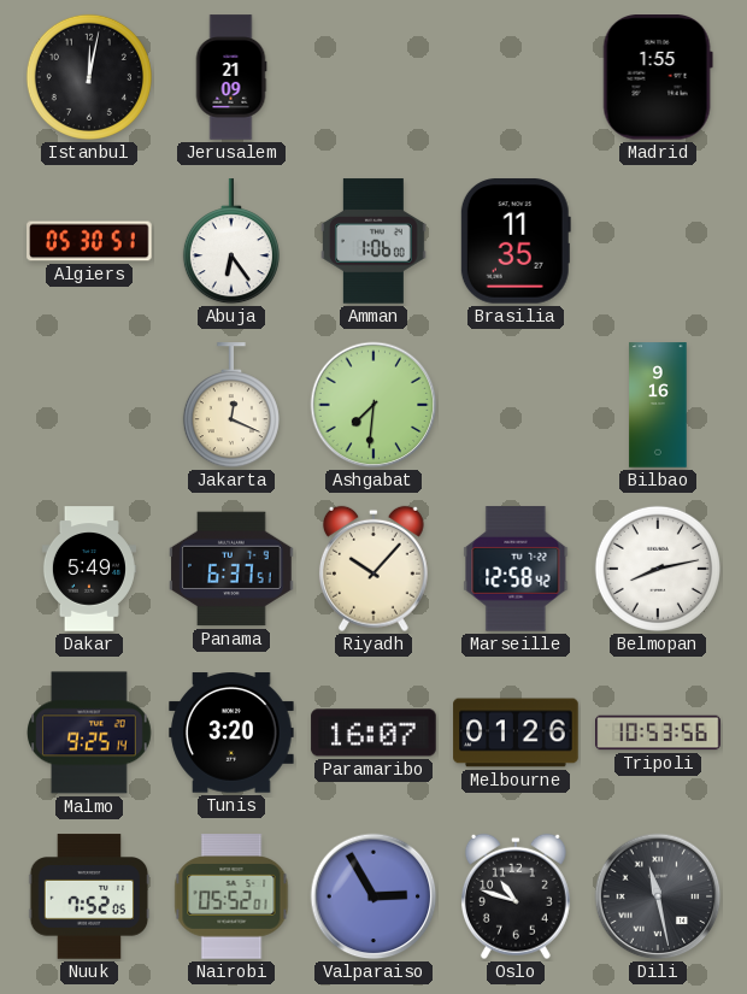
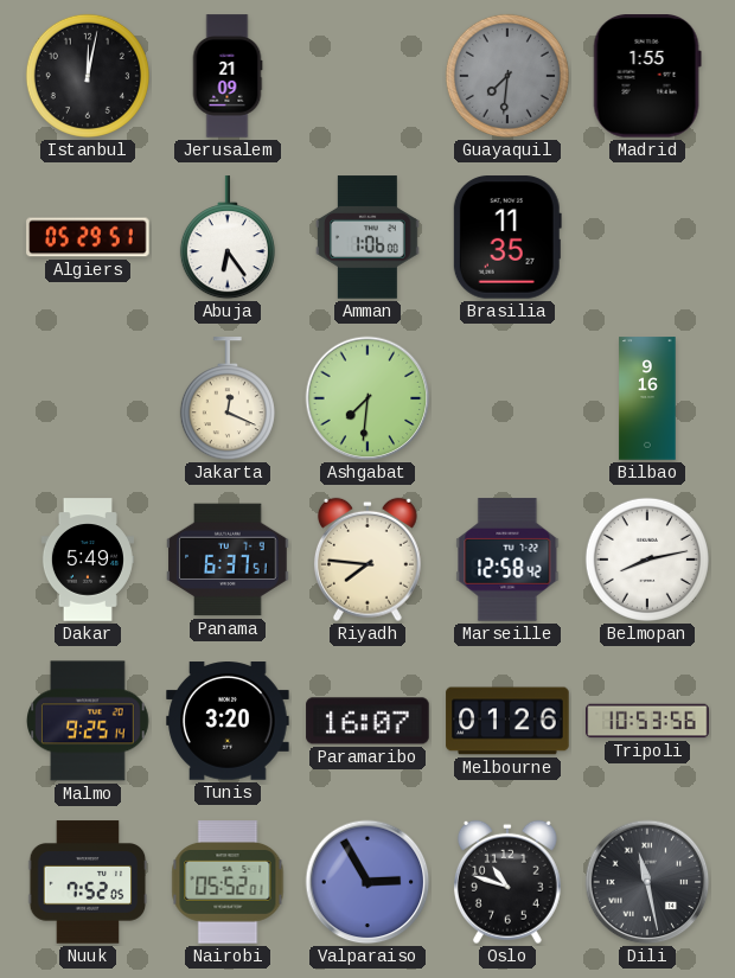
Guayaquil: none -> 7:31
Algiers: 05:30 -> 05:29
Riyadh: 10:07 -> 7:46
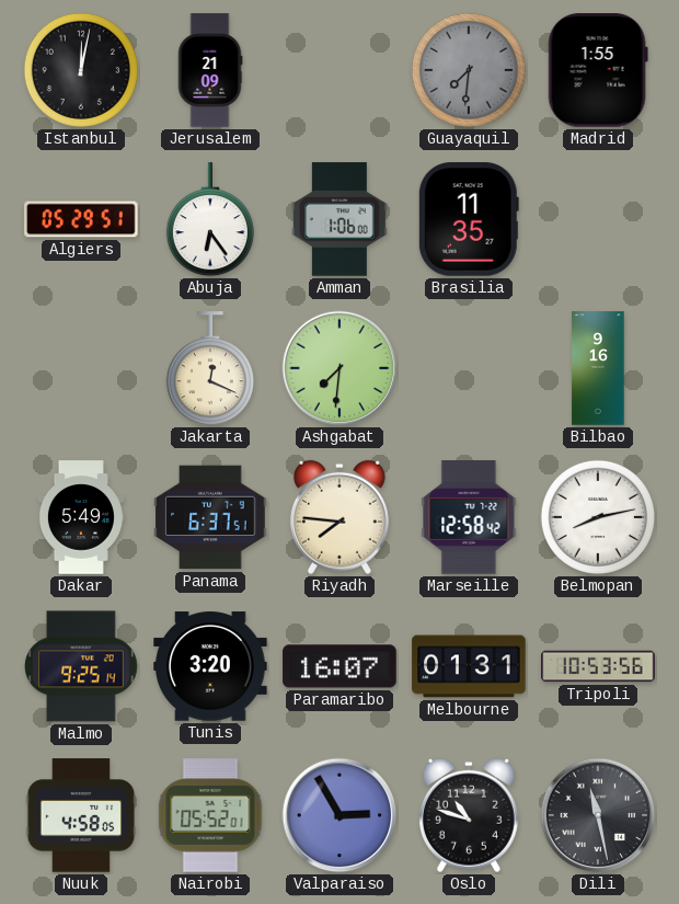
Melbourne: 01:26 -> 01:31
Nuuk: 7:52 -> 4:58
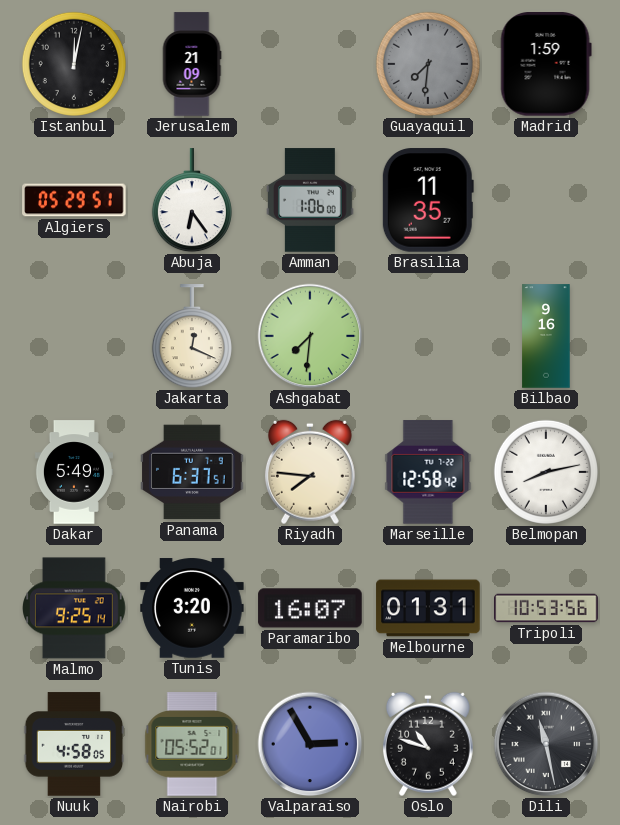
Madrid: 1:55 -> 1:59
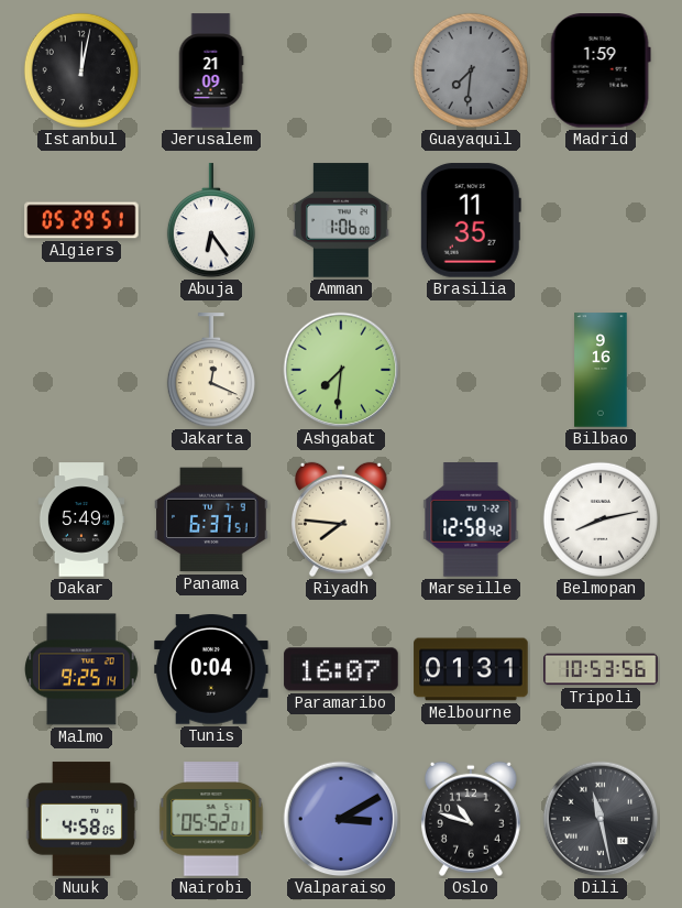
Tunis: 3:20 -> 0:04
Valparaiso: 2:55 -> 3:10
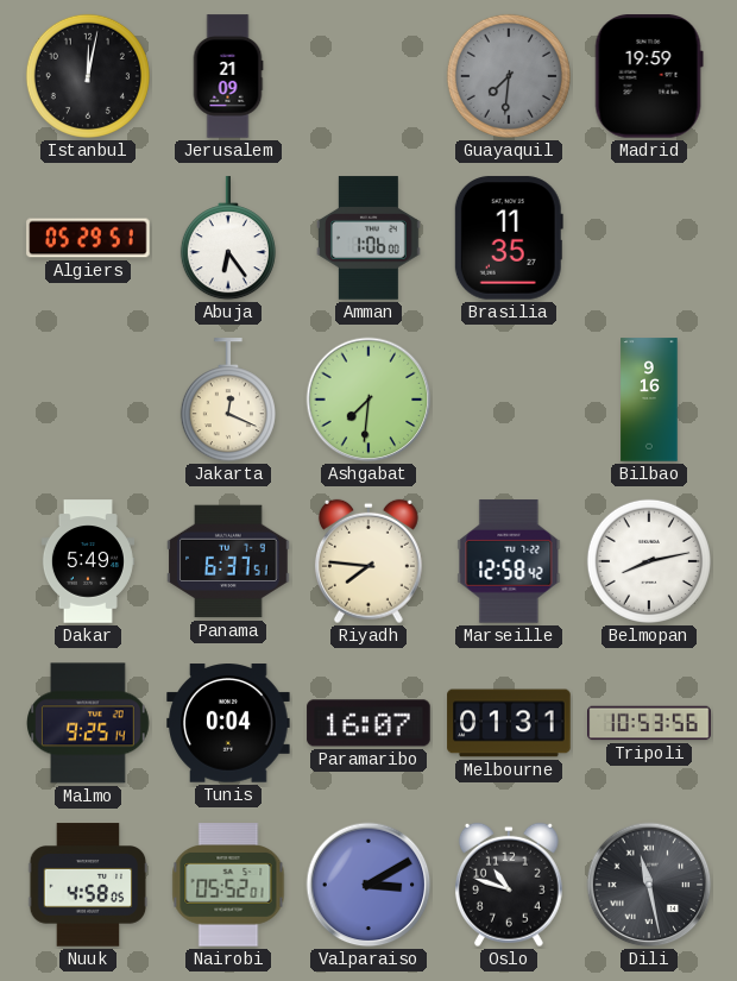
Madrid: 1:59 -> 19:59
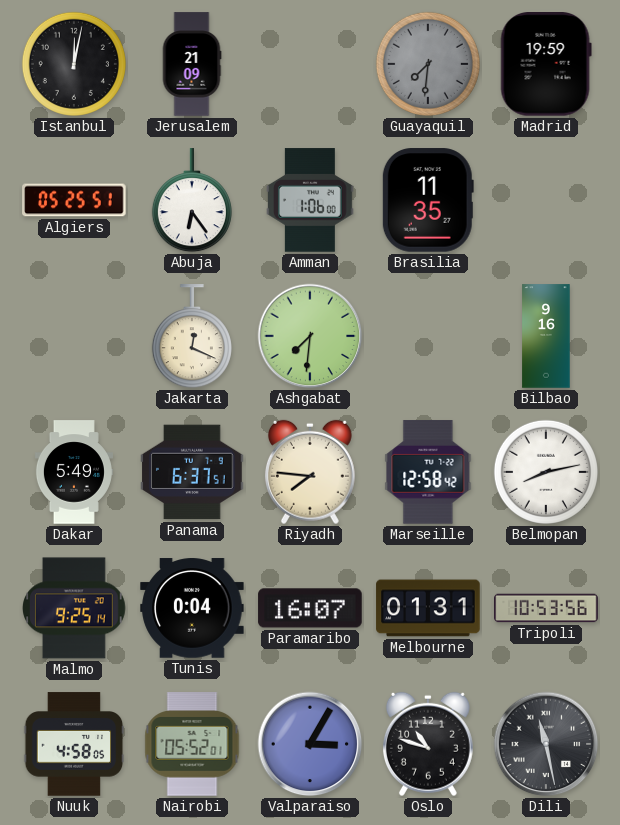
Algiers: 05:29 -> 05:25
Valparaiso: 3:10 -> 3:05
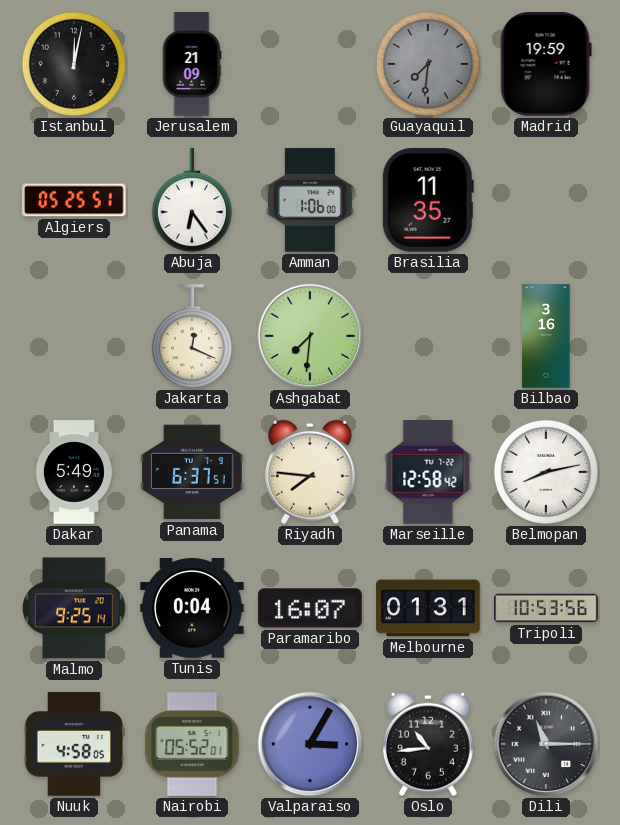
Bilbao: 9:16 -> 3:16
Oslo: 10:48 -> 10:44
Dili: 11:28 -> 11:15
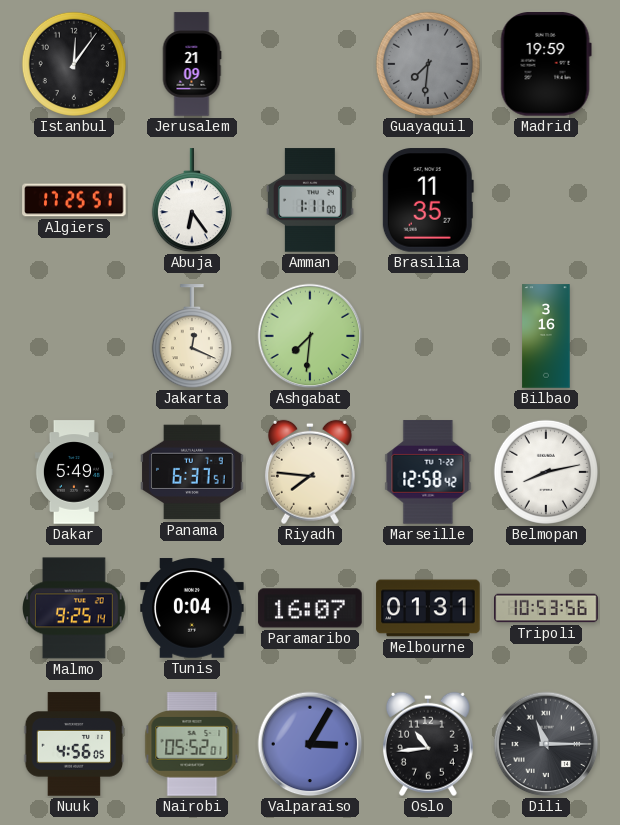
Istanbul: 12:02 -> 12:06
Algiers: 05:25 -> 17:25
Amman: 1:06 -> 1:11
Nuuk: 4:58 -> 4:56
